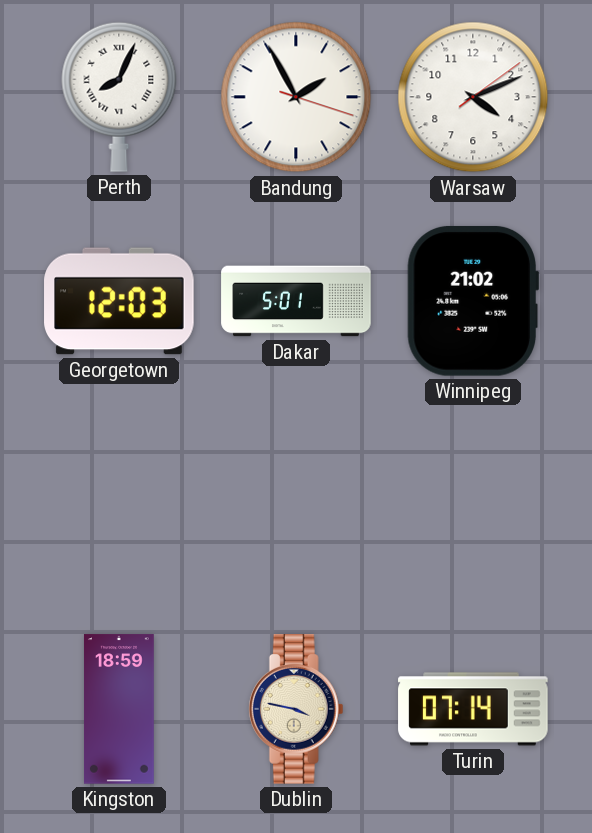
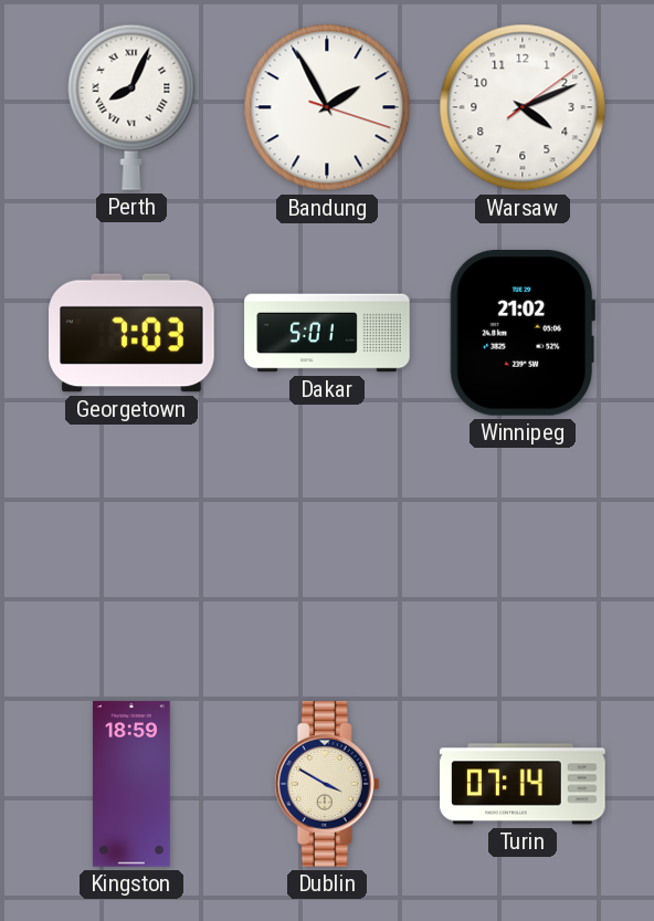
Georgetown: 12:03 -> 7:03
Dublin: 3:47 -> 3:50
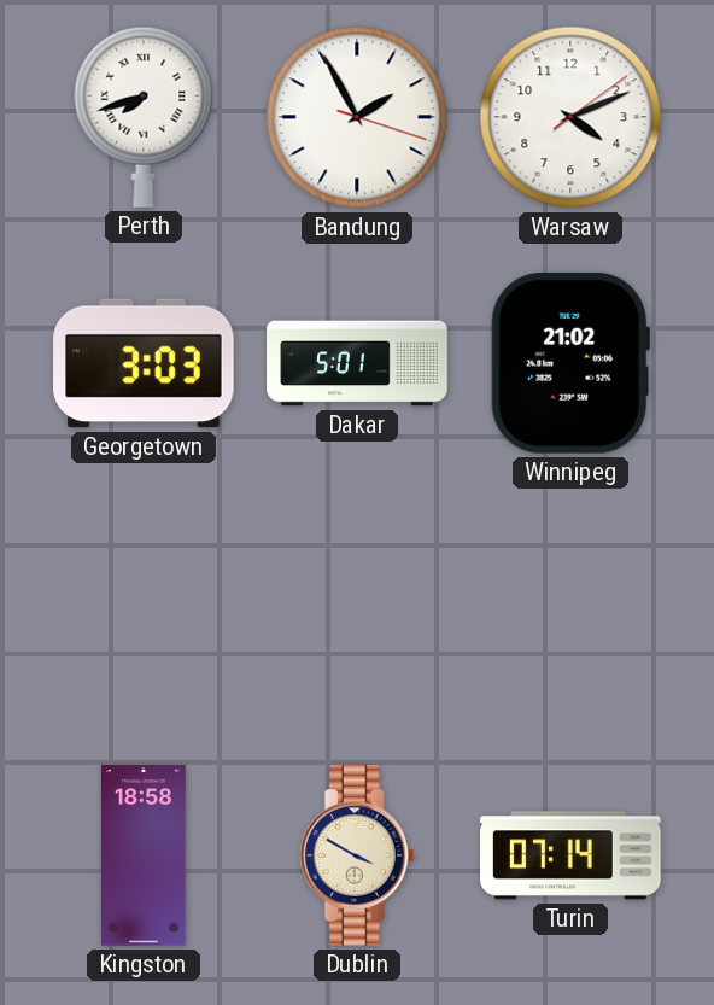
Perth: 8:04 -> 7:42
Georgetown: 7:03 -> 3:03
Kingston: 18:59 -> 18:58
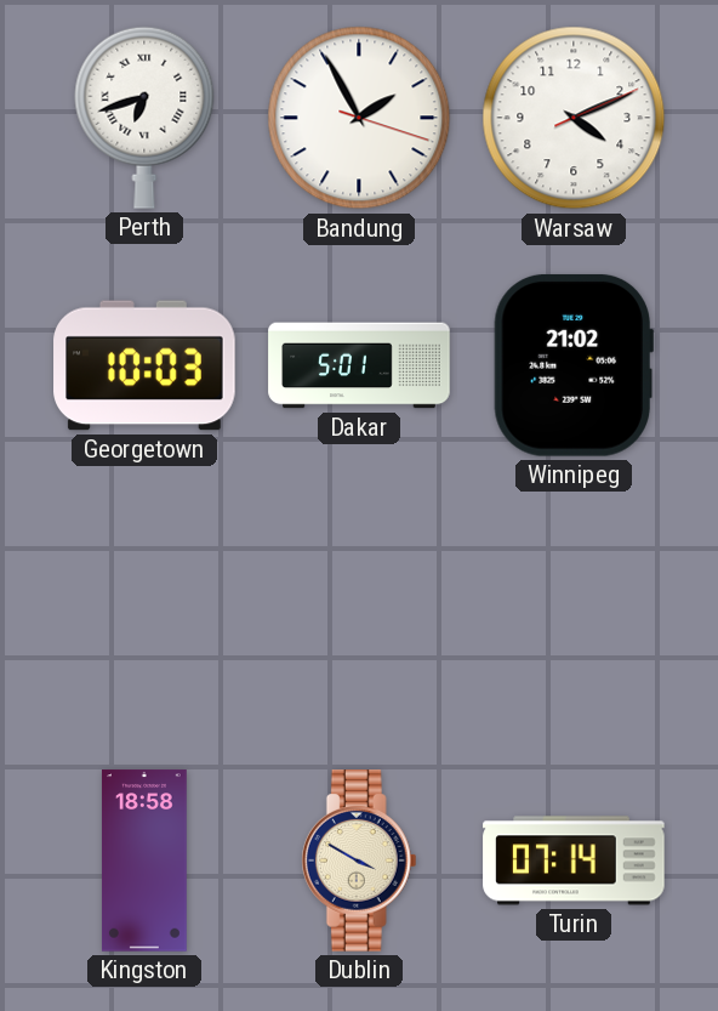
Perth: 7:42 -> 6:42
Warsaw: 4:11:09 -> 4:11:11
Georgetown: 3:03 -> 10:03
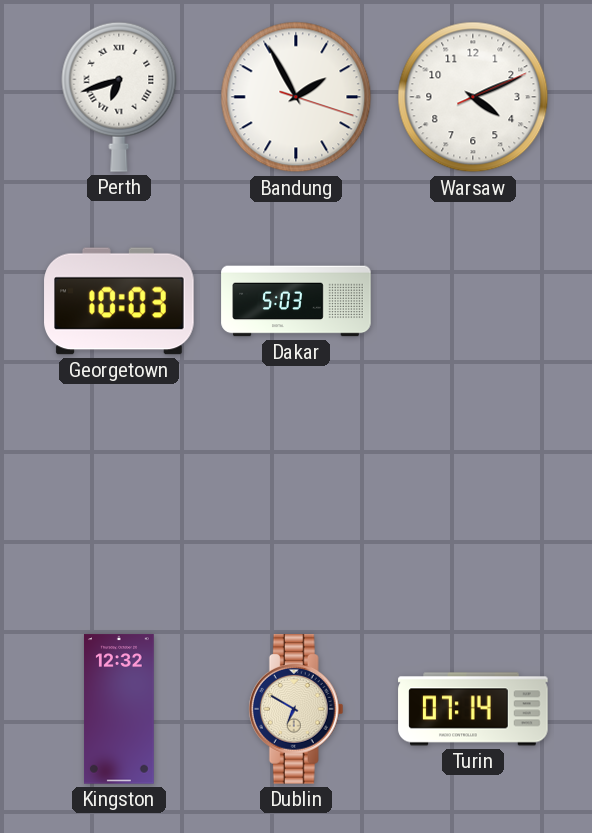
Dakar: 5:01 -> 5:03
Winnipeg: 21:02 -> none
Kingston: 18:58 -> 12:32
Dublin: 3:50 -> 6:50
